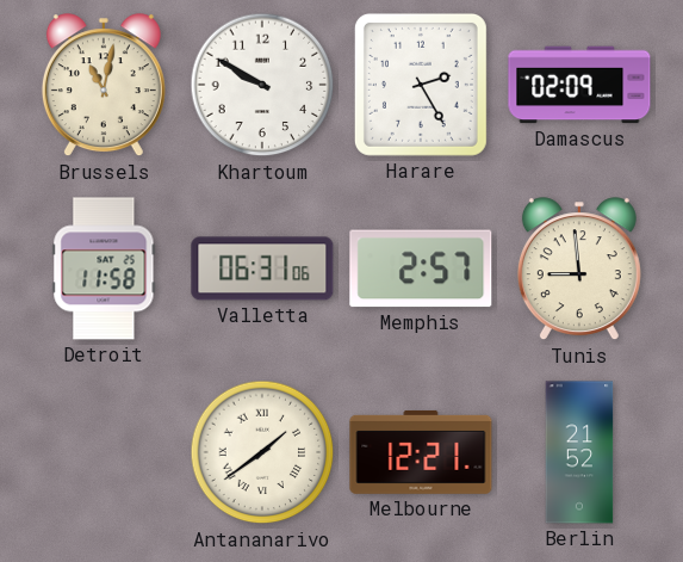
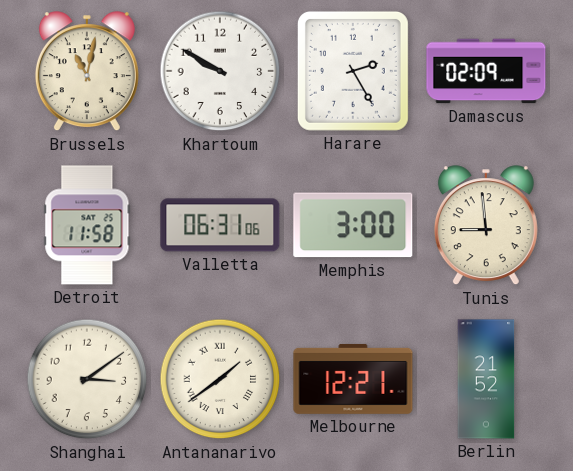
Memphis: 2:57 -> 3:00
Shanghai: none -> 3:09
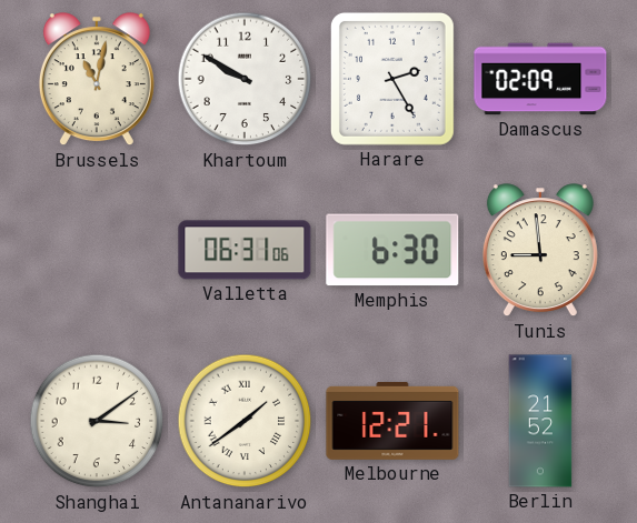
Detroit: 11:58 -> none
Memphis: 3:00 -> 6:30
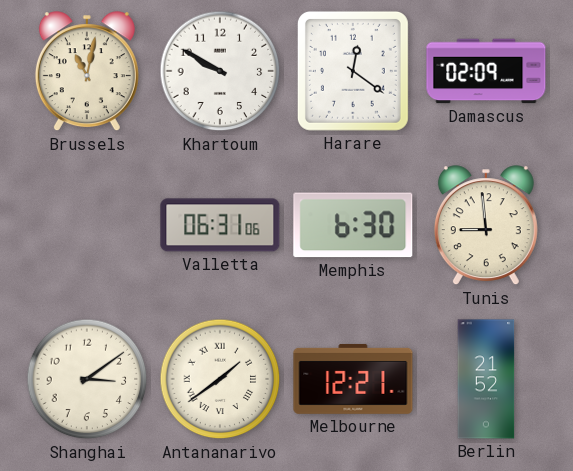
Harare: 2:25 -> 12:21
